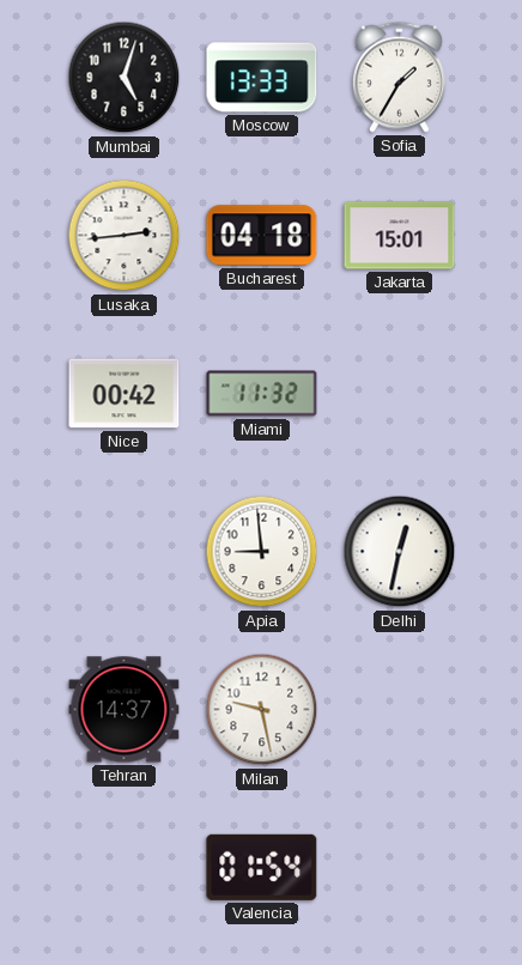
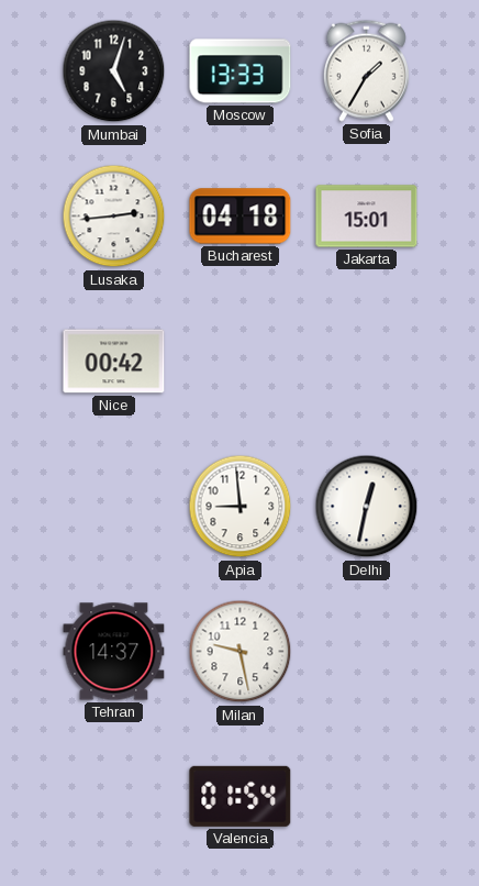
Miami: 11:32 -> none
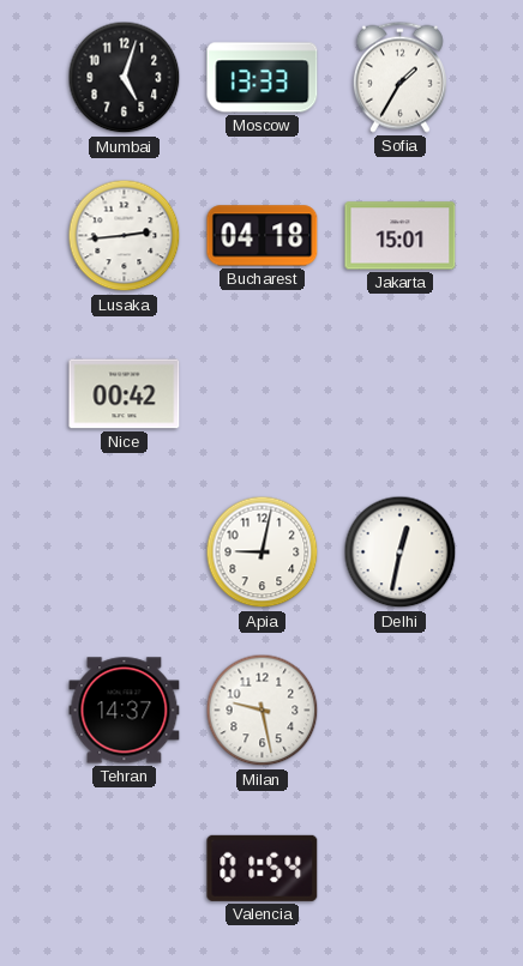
Apia: 8:59 -> 9:02
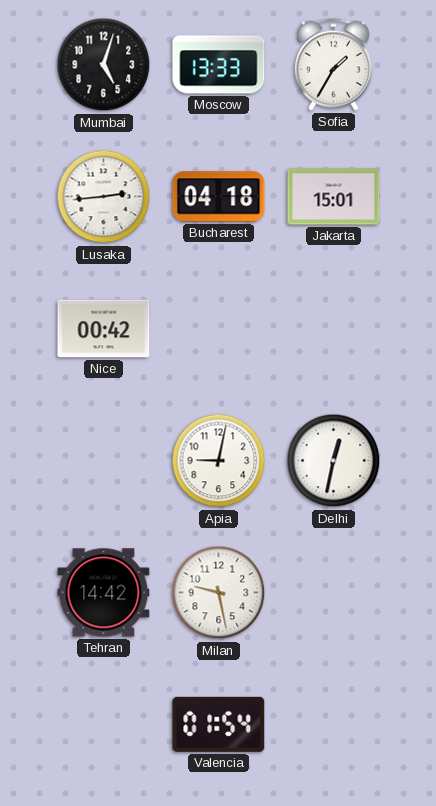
Tehran: 14:37 -> 14:42
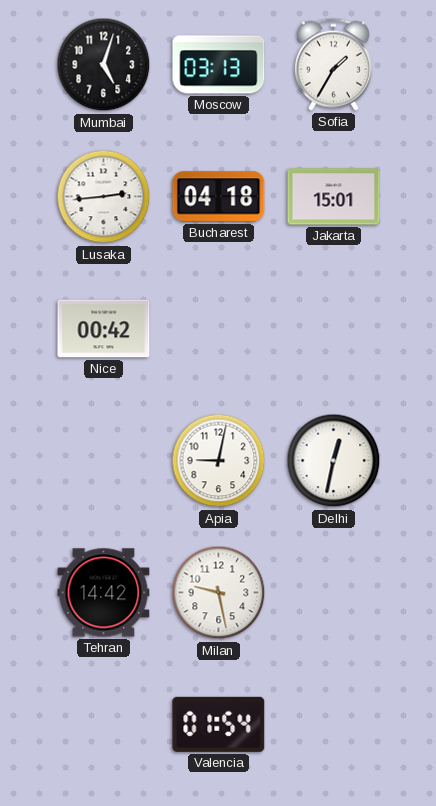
Moscow: 13:33 -> 03:13
